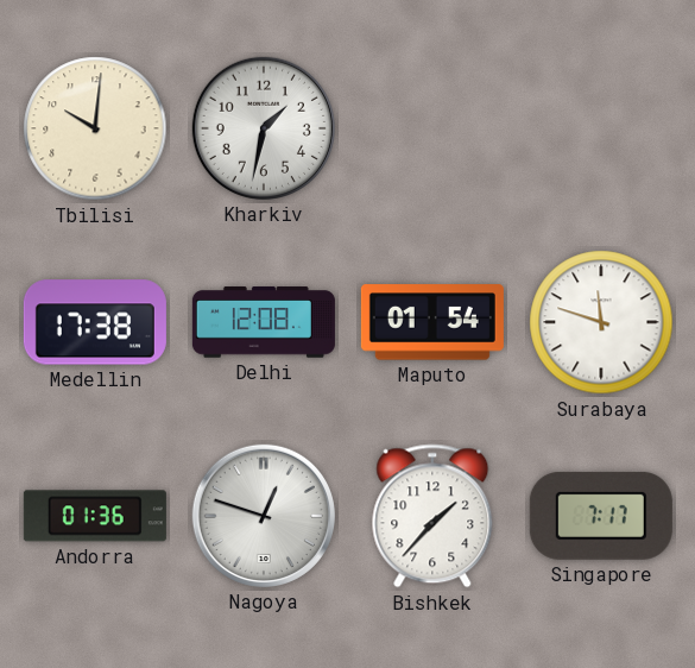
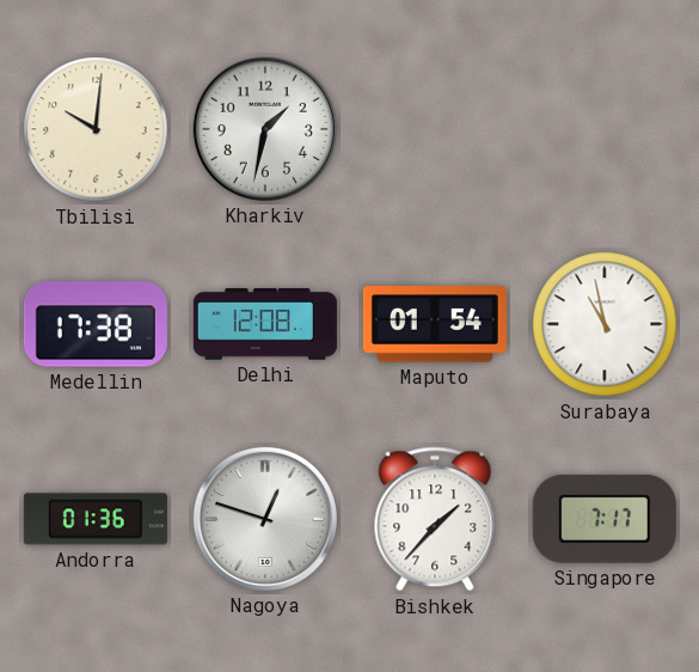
Surabaya: 11:48 -> 10:58
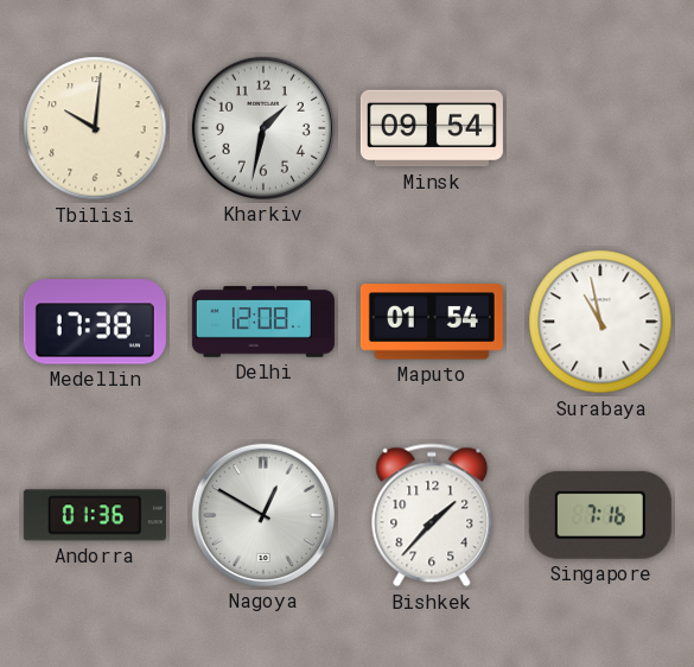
Minsk: none -> 09:54
Nagoya: 12:48 -> 12:50
Singapore: 7:17 -> 7:16
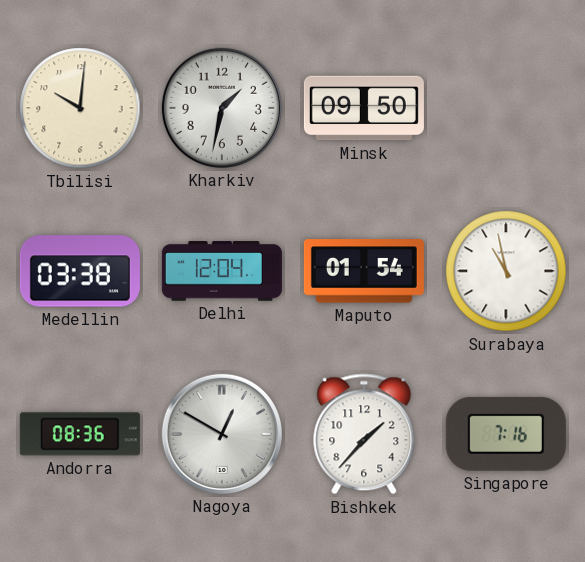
Minsk: 09:54 -> 09:50
Medellin: 17:38 -> 03:38
Delhi: 12:08 -> 12:04
Andorra: 01:36 -> 08:36
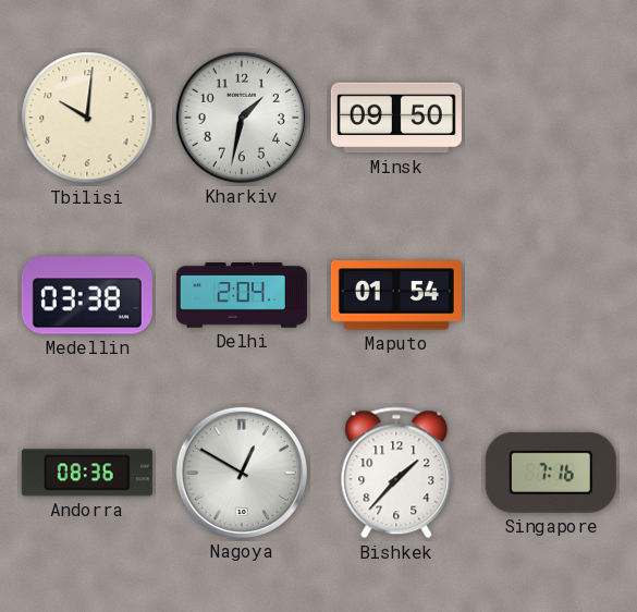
Delhi: 12:04 -> 2:04
Surabaya: 10:58 -> none
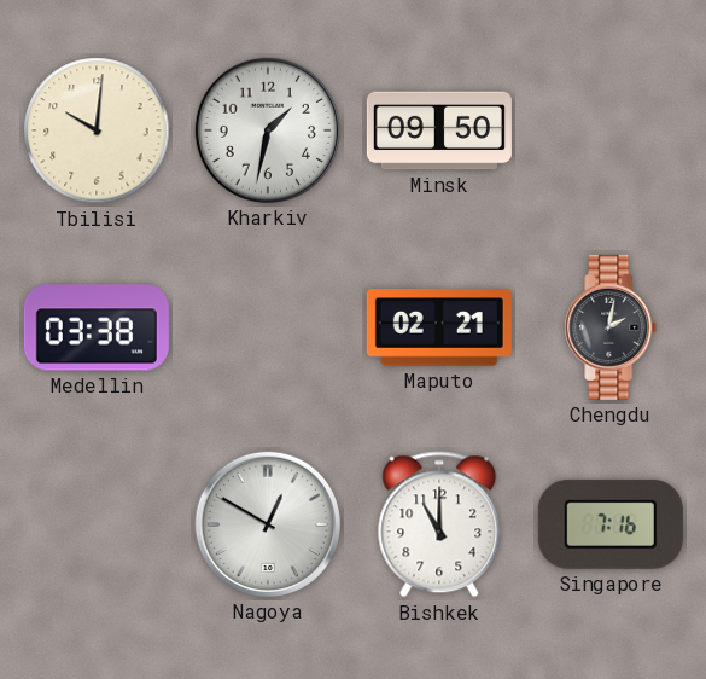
Delhi: 2:04 -> none
Maputo: 01:54 -> 02:21
Chengdu: none -> 2:02
Andorra: 08:36 -> none
Bishkek: 1:37 -> 11:00
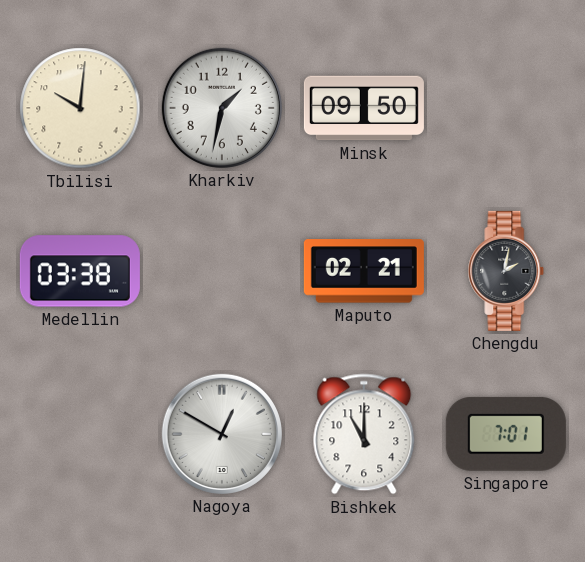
Singapore: 7:16 -> 7:01
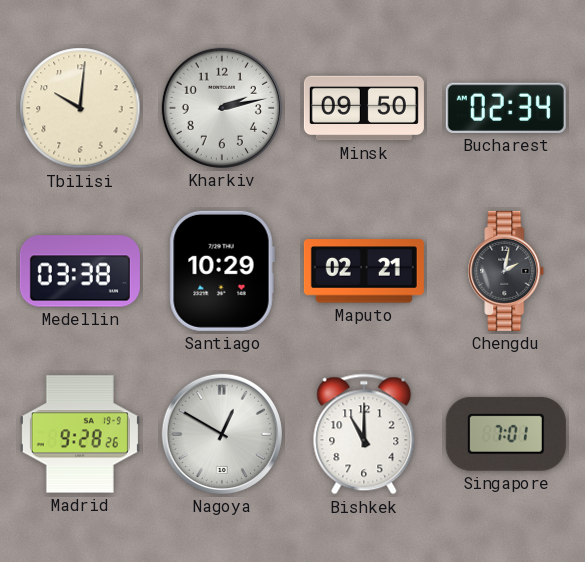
Kharkiv: 1:32 -> 2:13
Bucharest: none -> 02:34
Santiago: none -> 10:29
Madrid: none -> 9:28
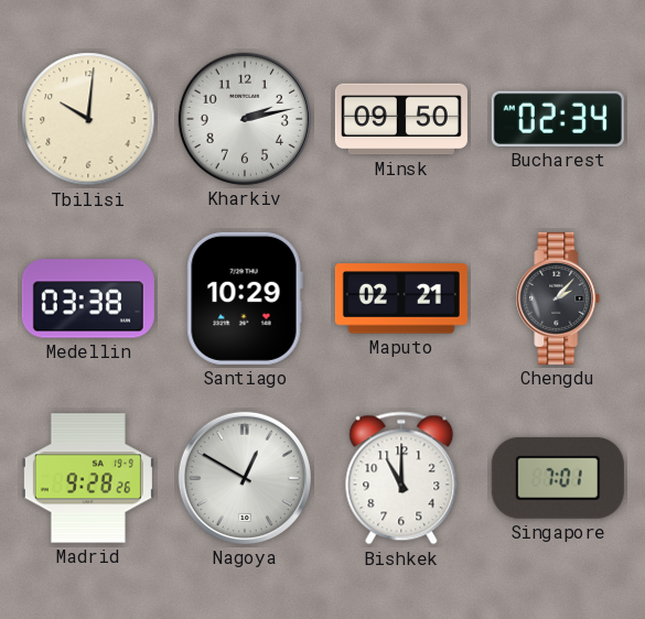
Chengdu: 2:02 -> 2:07
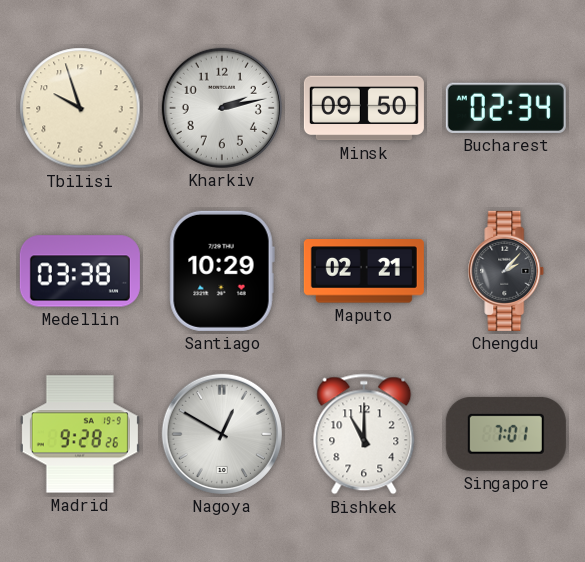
Tbilisi: 10:01 -> 9:57
